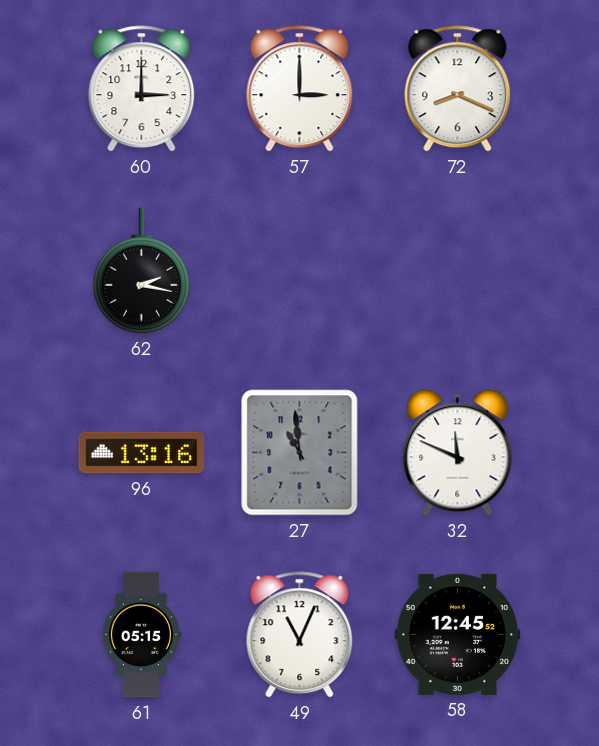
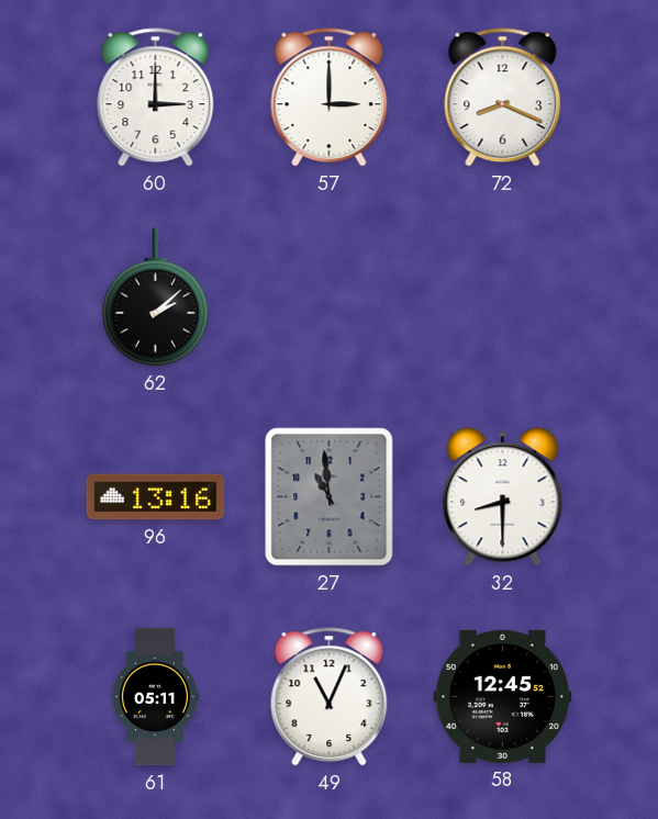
62: 2:17 -> 2:08
32: 11:49 -> 8:30
61: 05:15 -> 05:11
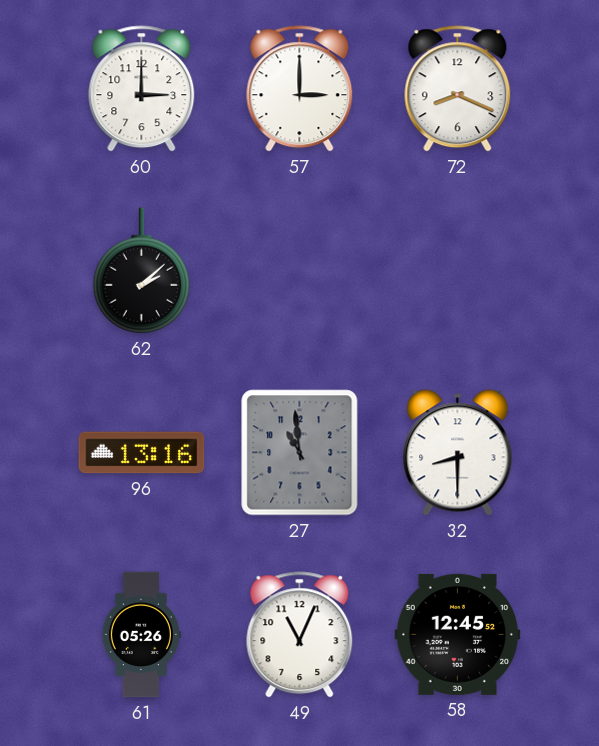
61: 05:11 -> 05:26
